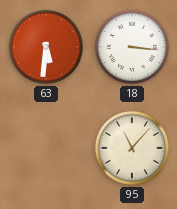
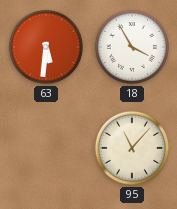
18: 3:16 -> 3:55
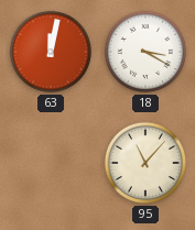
63: 5:31 -> 12:02
18: 3:55 -> 3:20
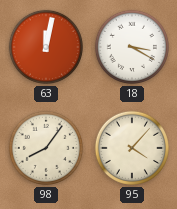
98: none -> 8:06
95: 11:07 -> 4:07
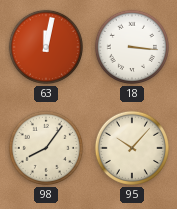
18: 3:20 -> 3:16
95: 4:07 -> 10:07
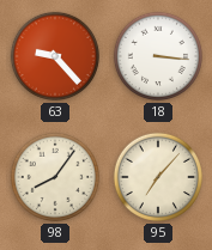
63: 12:02 -> 9:23
95: 10:07 -> 7:07
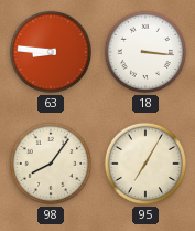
63: 9:23 -> 8:46
95: 7:07 -> 7:05
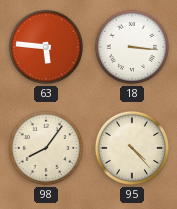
63: 8:46 -> 5:46
95: 7:05 -> 4:23
